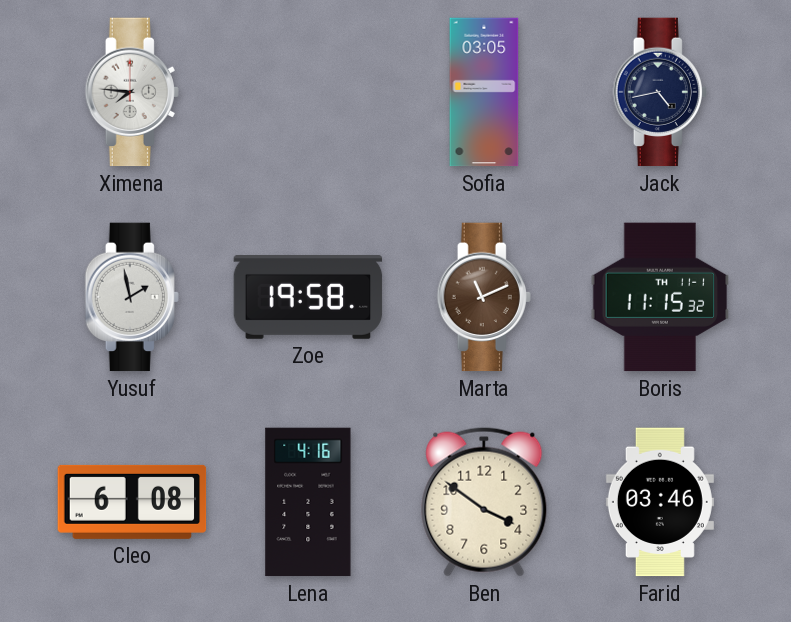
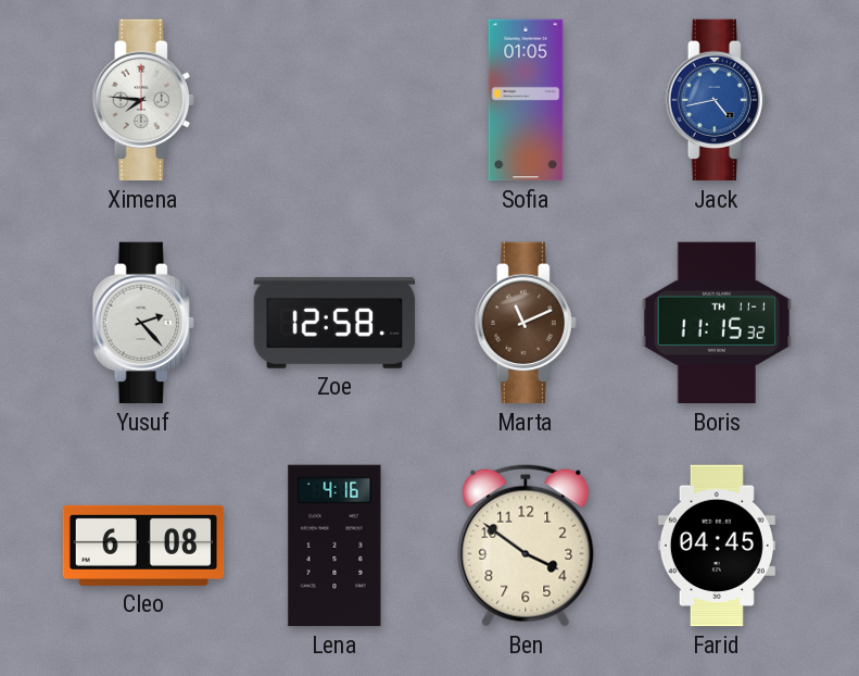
Sofia: 03:05 -> 01:05
Jack dial: navy -> blue
Yusuf: 1:58 -> 2:23
Zoe: 19:58 -> 12:58
Farid: 03:46 -> 04:45
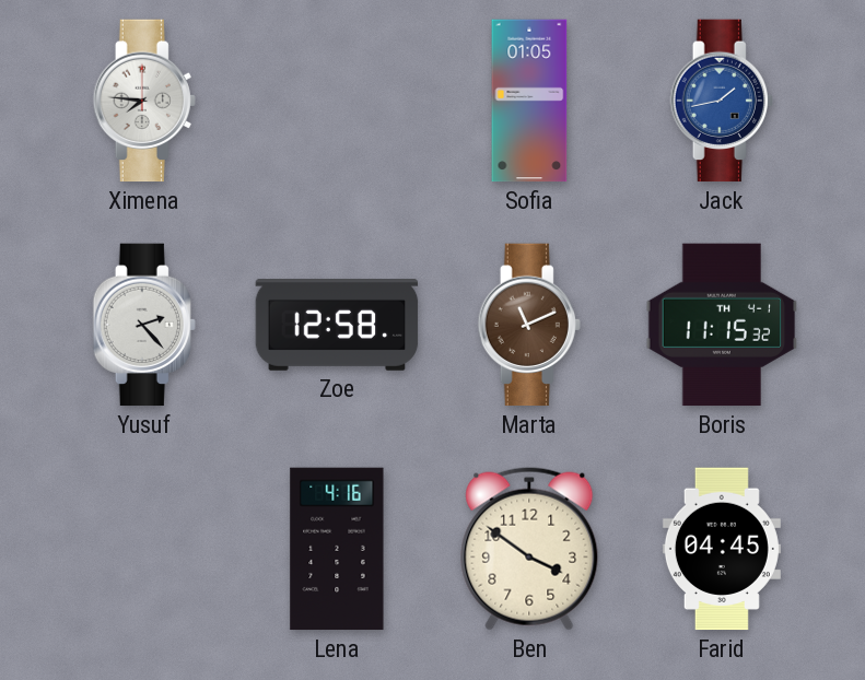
Jack: 4:43 -> 1:43
Boris date: TH 11-1 -> TH 4-1
Cleo: 6:08 -> none
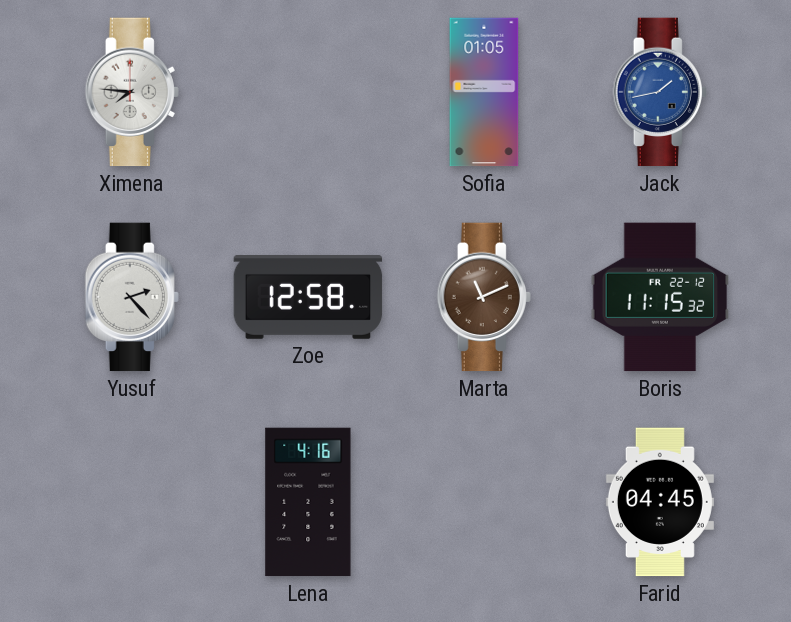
Boris date: TH 4-1 -> FR 22-12
Ben: 3:51 -> none
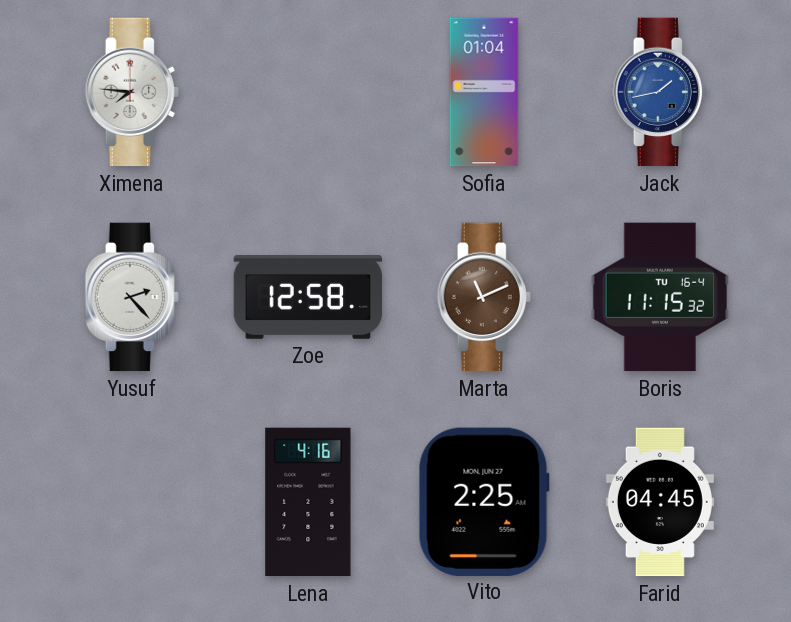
Sofia: 01:05 -> 01:04
Boris date: FR 22-12 -> TU 16-4
Vito: none -> 2:25
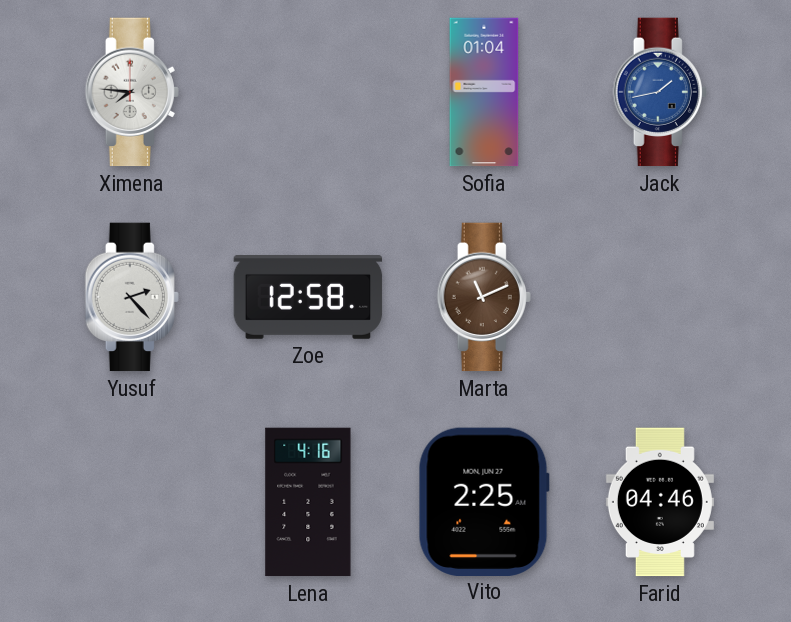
Boris: 11:15 -> none
Farid: 04:45 -> 04:46
